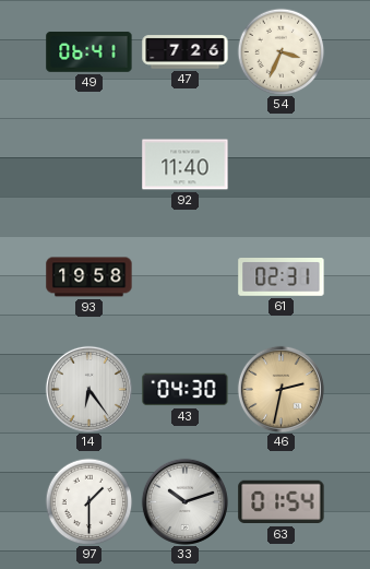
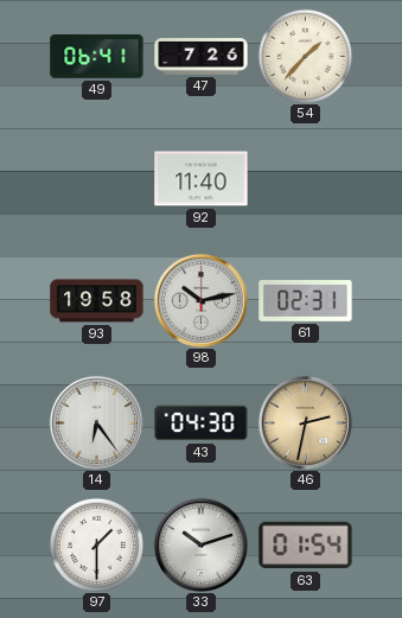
54: 3:34 -> 1:37
98: none -> 10:13
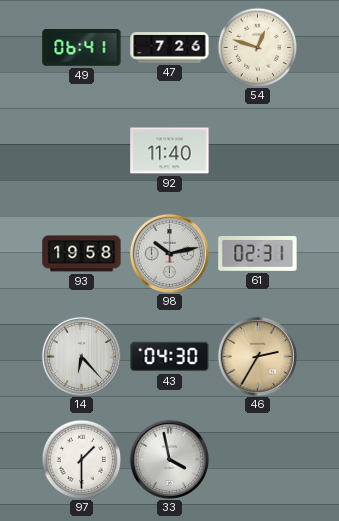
54: 1:37 -> 12:48
14: 6:24 -> 6:23
46: 2:32 -> 2:35
33: 10:12 -> 3:58
63: 01:54 -> none
